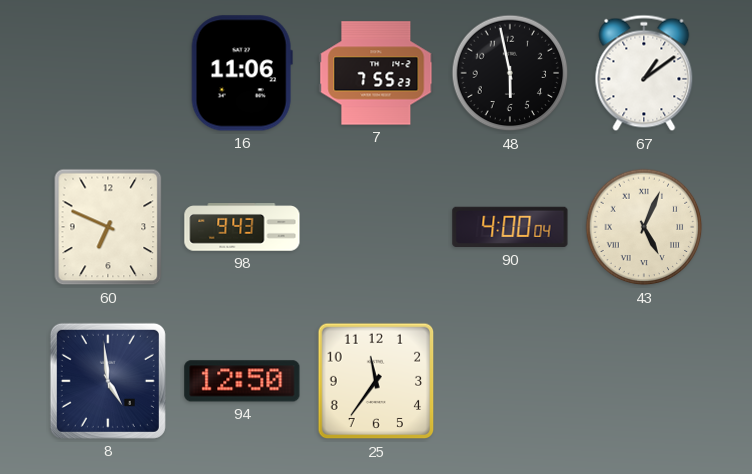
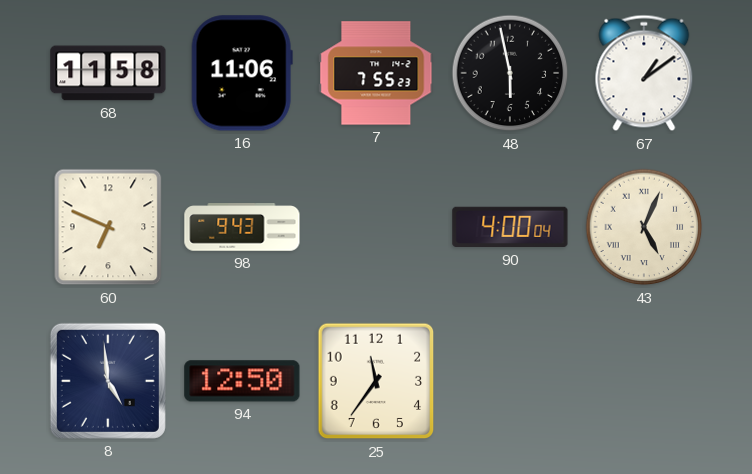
68: none -> 11:58
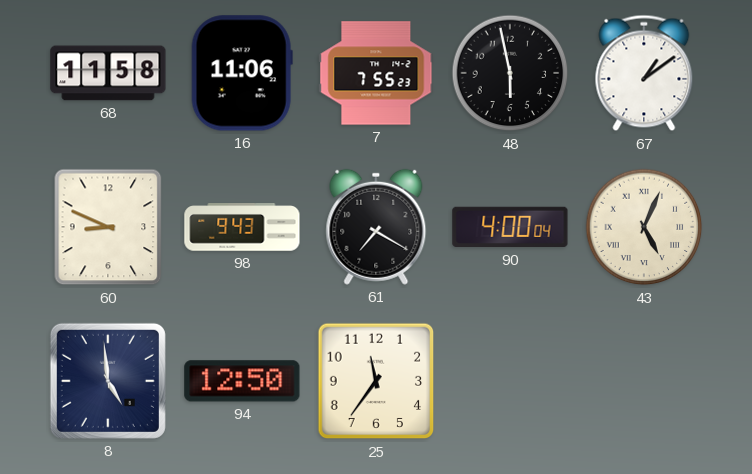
60: 6:49 -> 8:49
61: none -> 7:20
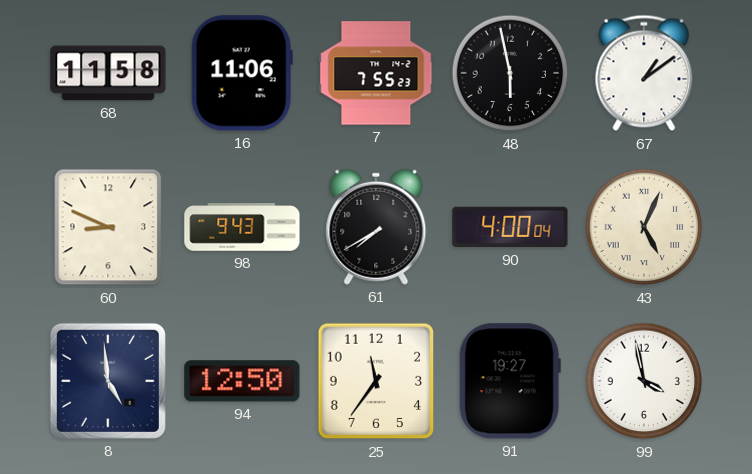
61: 7:20 -> 7:40
91: none -> 19:27
99: none -> 3:58
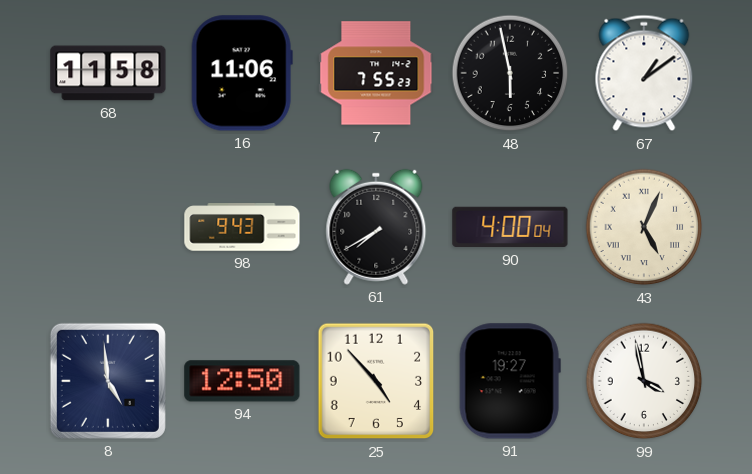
60: 8:49 -> none
25: 11:36 -> 4:53
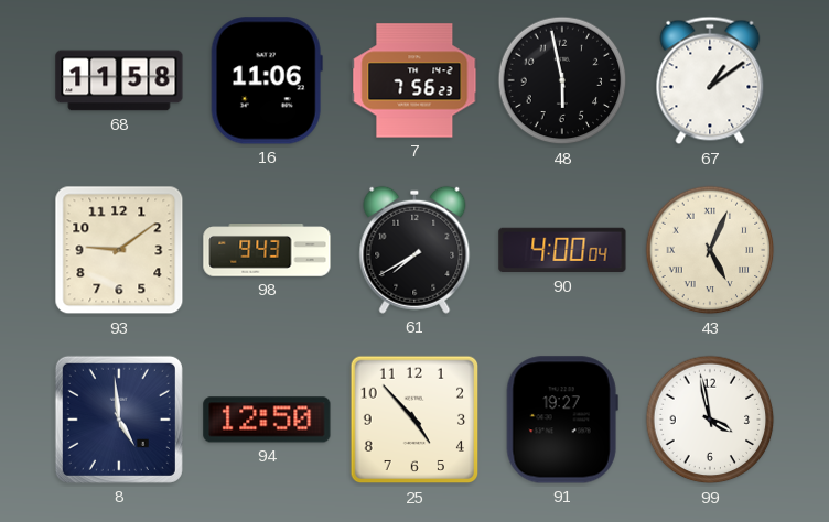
7: 7:55 -> 7:56
93: none -> 9:09
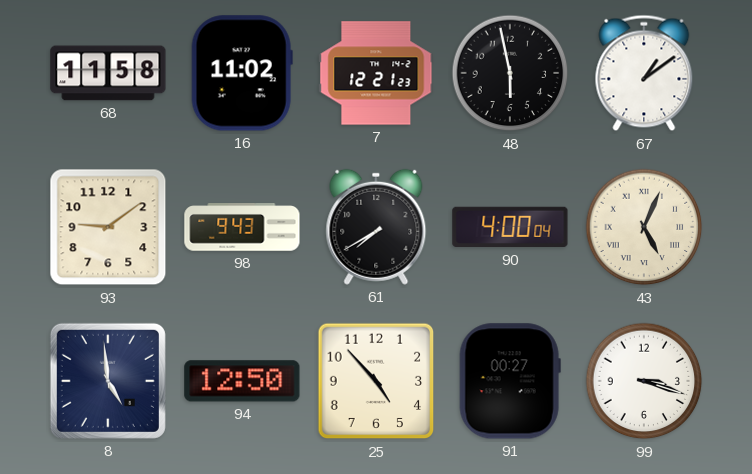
16: 11:06 -> 11:02
7: 7:56 -> 12:21
91: 19:27 -> 00:27
99: 3:58 -> 3:18
